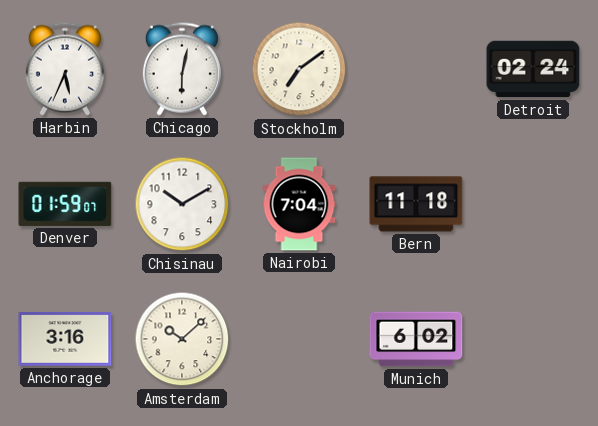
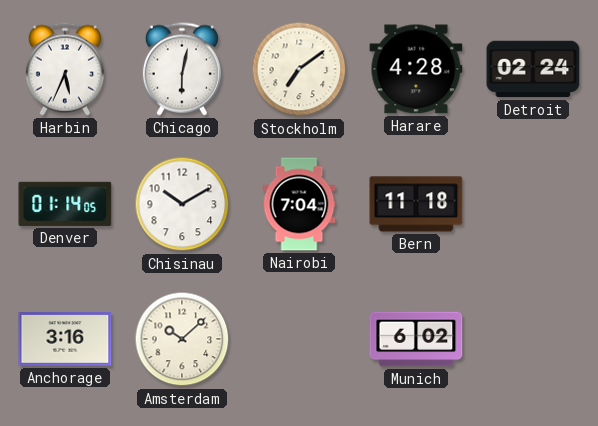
Harare: none -> 4:28
Denver: 01:59 -> 01:14
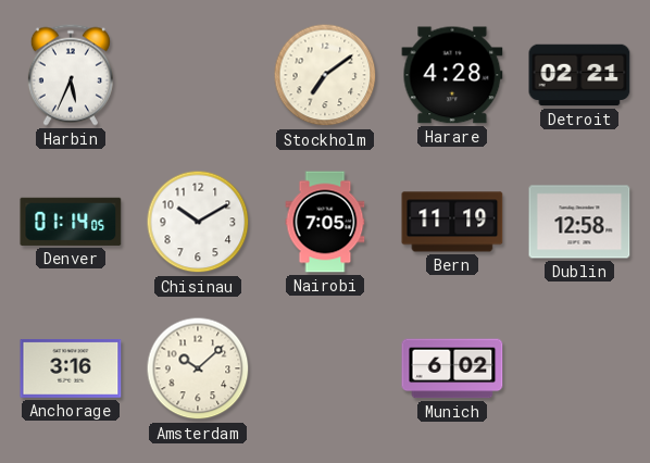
Chicago: 6:02 -> none
Detroit: 02:24 -> 02:21
Nairobi: 7:04 -> 7:05
Bern: 11:18 -> 11:19
Dublin: none -> 12:58
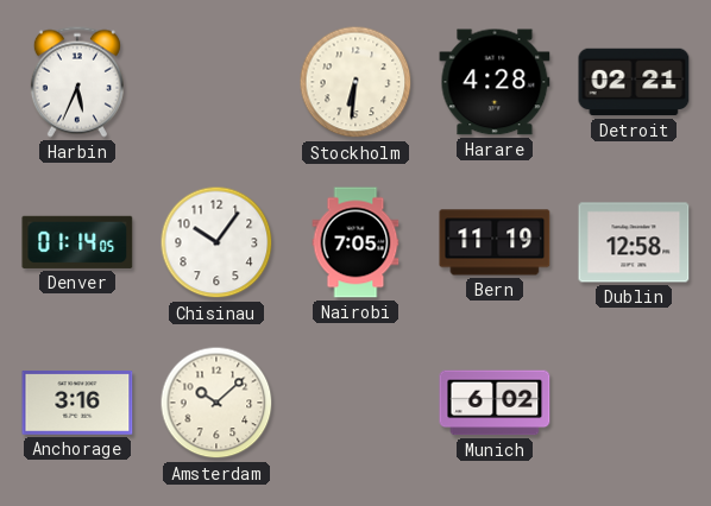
Stockholm: 7:09 -> 6:31
Chisinau: 10:10 -> 10:06
